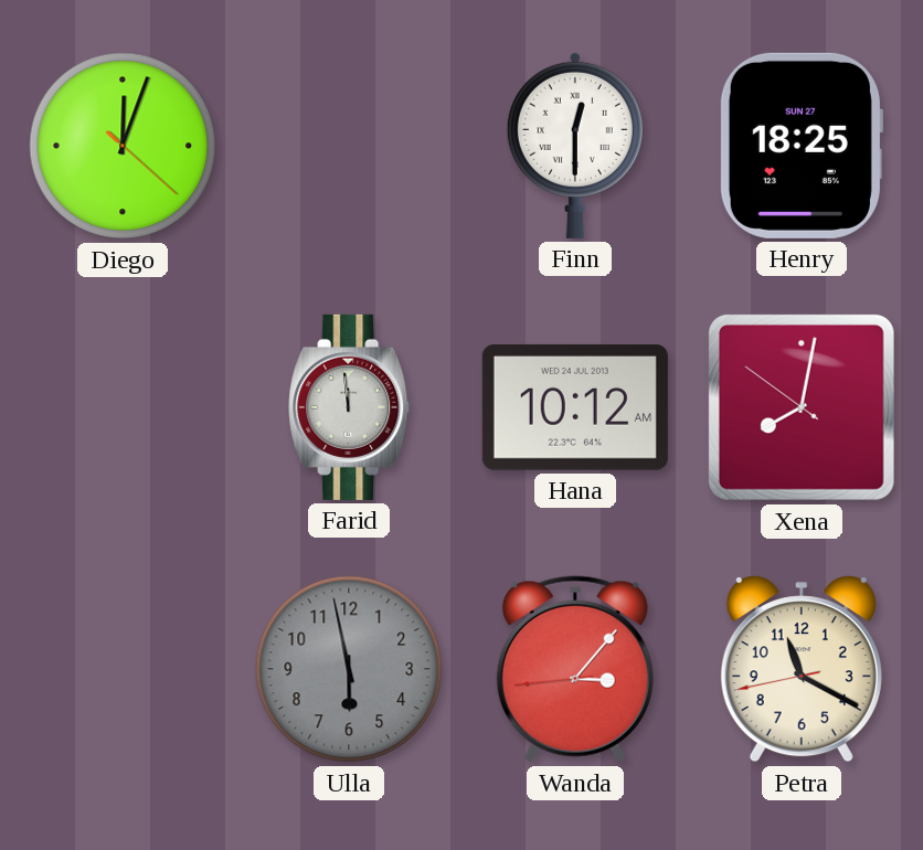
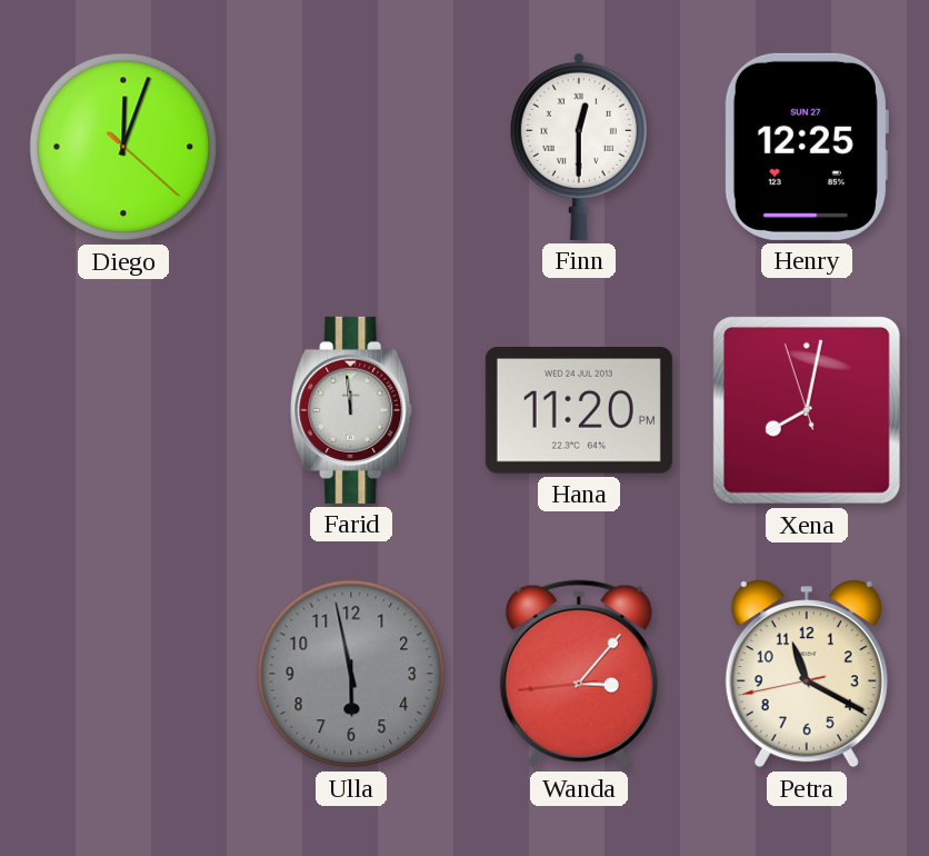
Henry: 18:25 -> 12:25
Hana: 10:12 -> 11:20
Xena: 8:01:51 -> 8:01:57
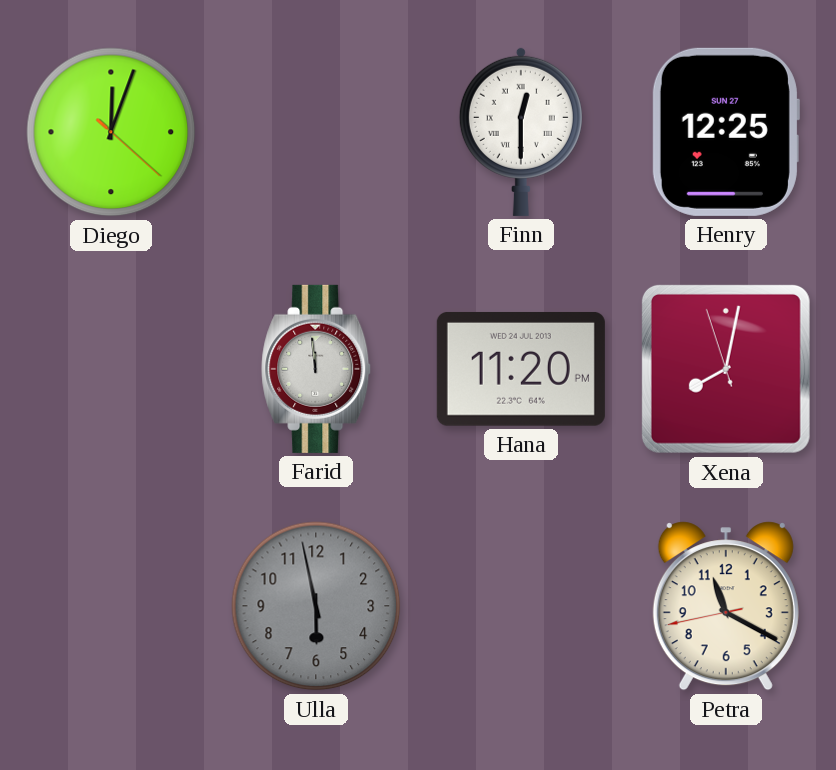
Wanda: 3:06 -> none
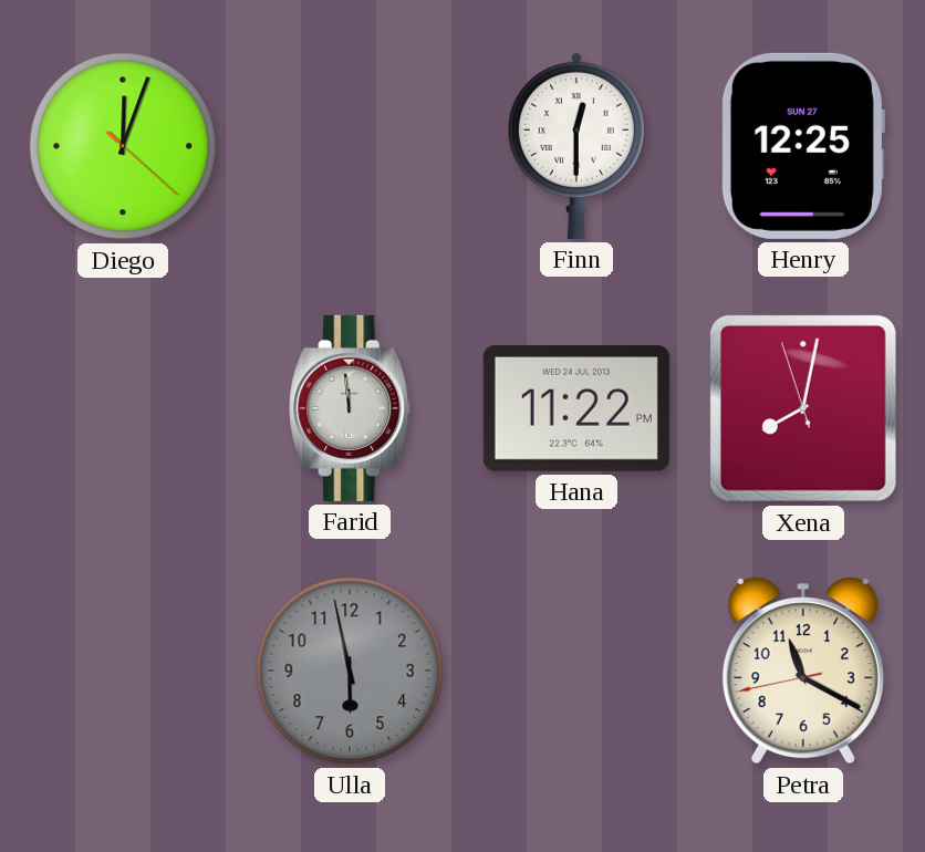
Hana: 11:20 -> 11:22
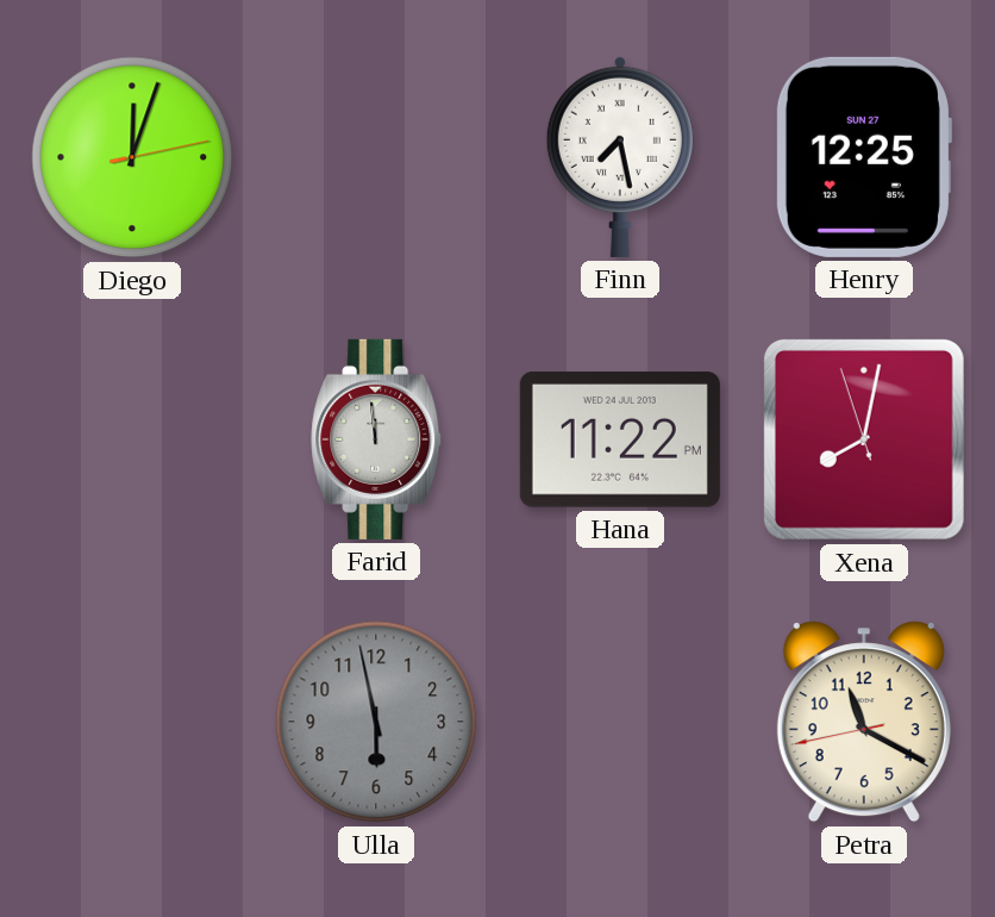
Diego: 12:03:22 -> 12:03:13
Finn: 12:30 -> 7:28
